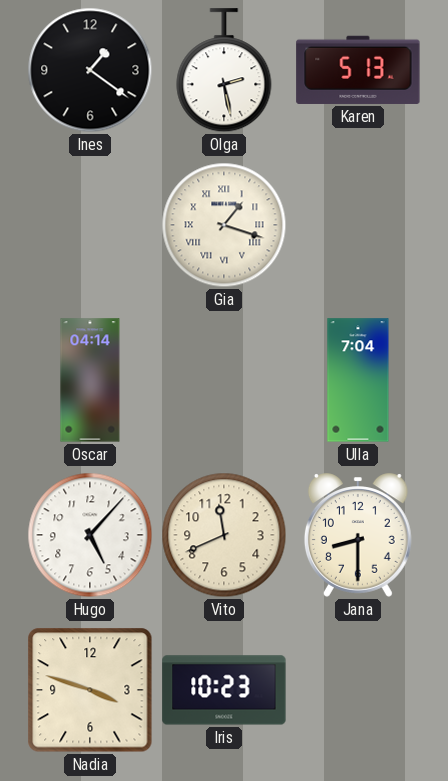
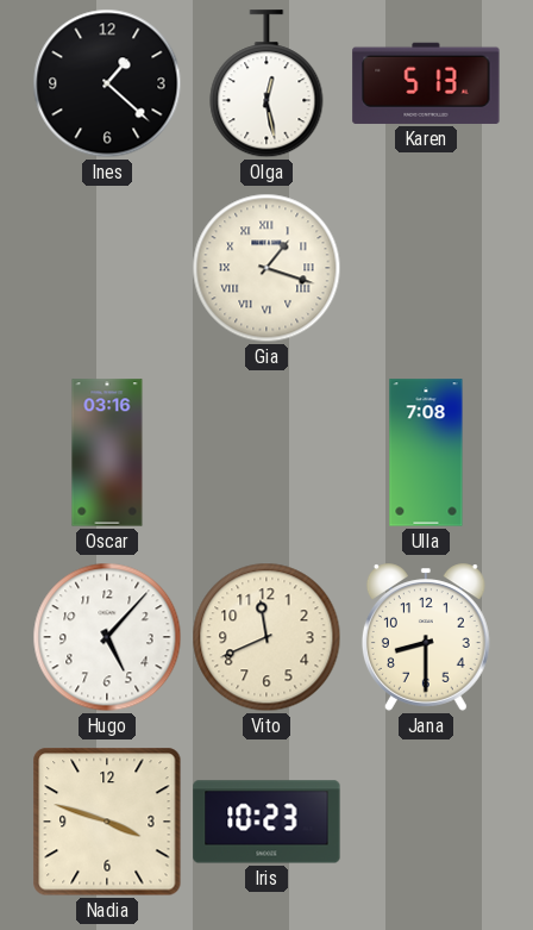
Ines: 1:21 -> 1:22
Olga: 2:28 -> 12:28
Oscar: 04:14 -> 03:16
Ulla: 7:04 -> 7:08
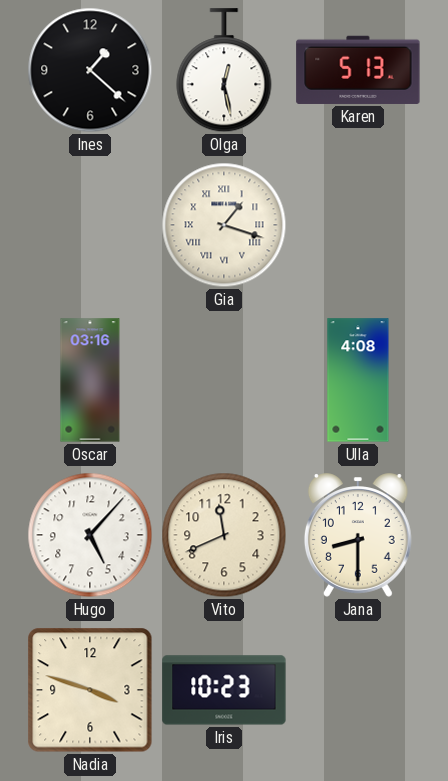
Ulla: 7:08 -> 4:08
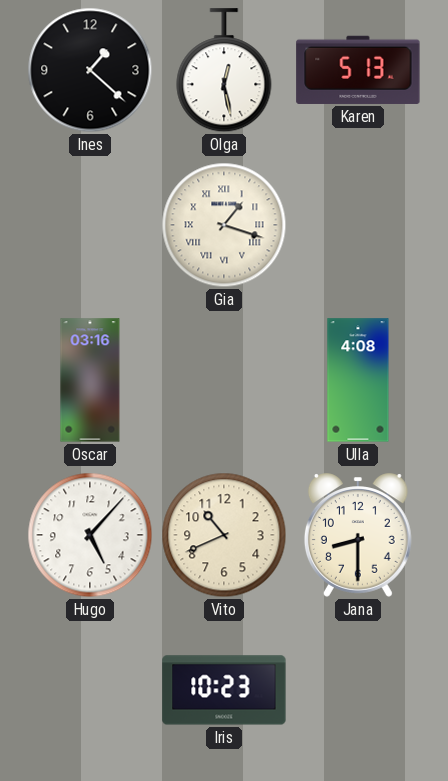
Vito: 11:41 -> 10:41
Nadia: 3:48 -> none
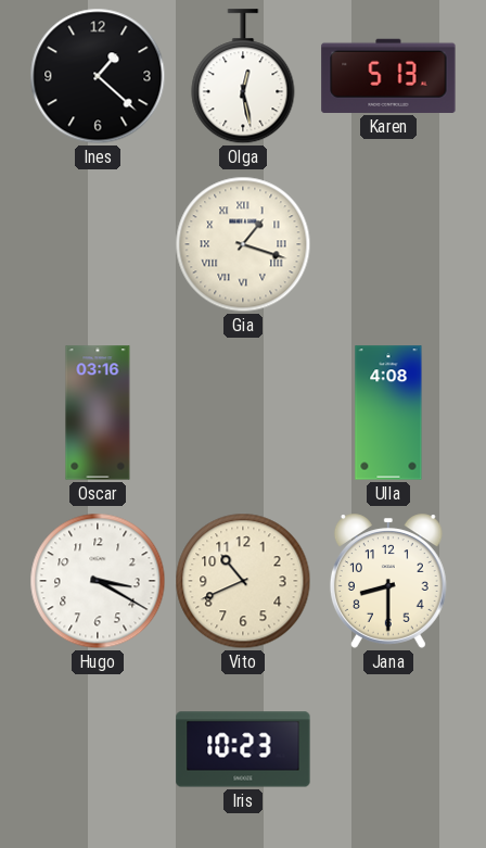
Hugo: 5:07 -> 3:20
